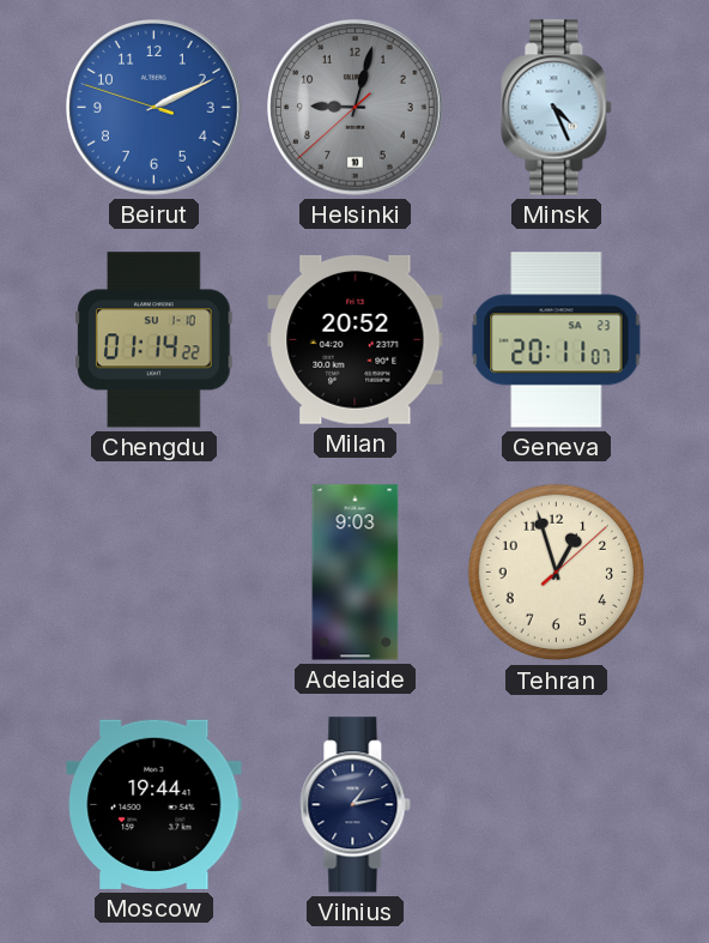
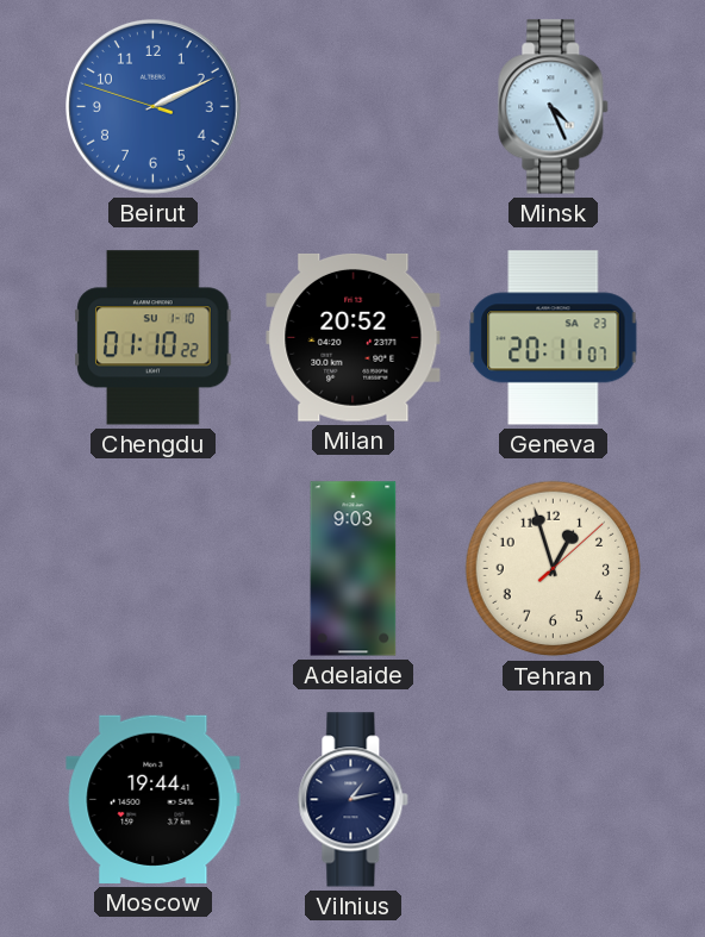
Helsinki: 9:02 -> none
Chengdu: 01:14 -> 01:10
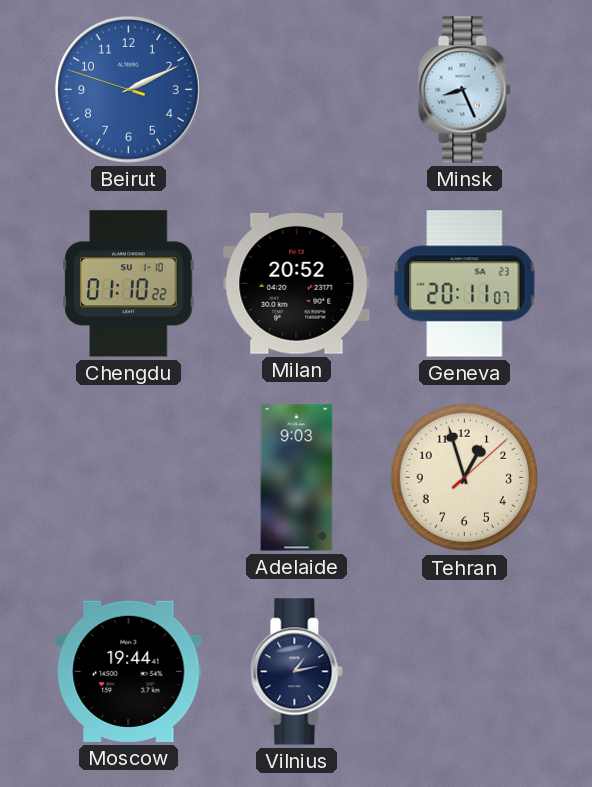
Minsk: 4:26 -> 8:26
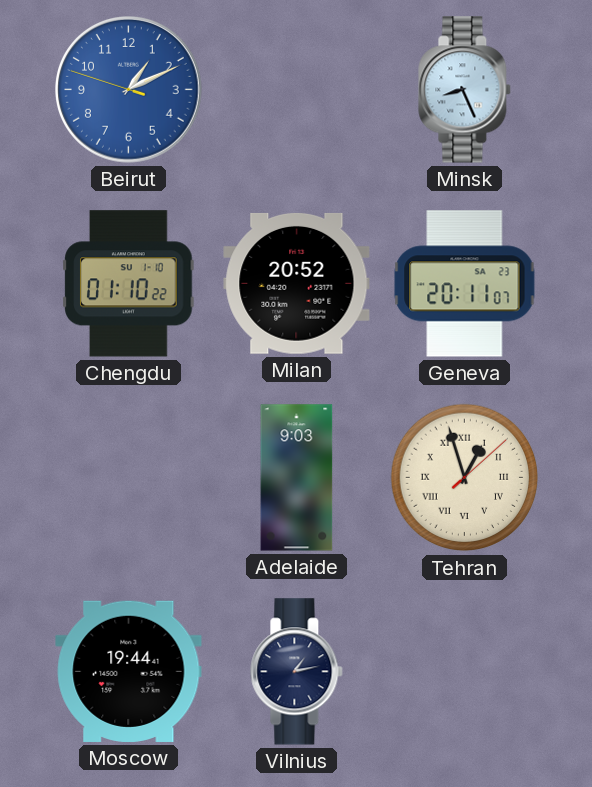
Beirut: 2:10 -> 1:10
Tehran numerals: Arabic -> Roman
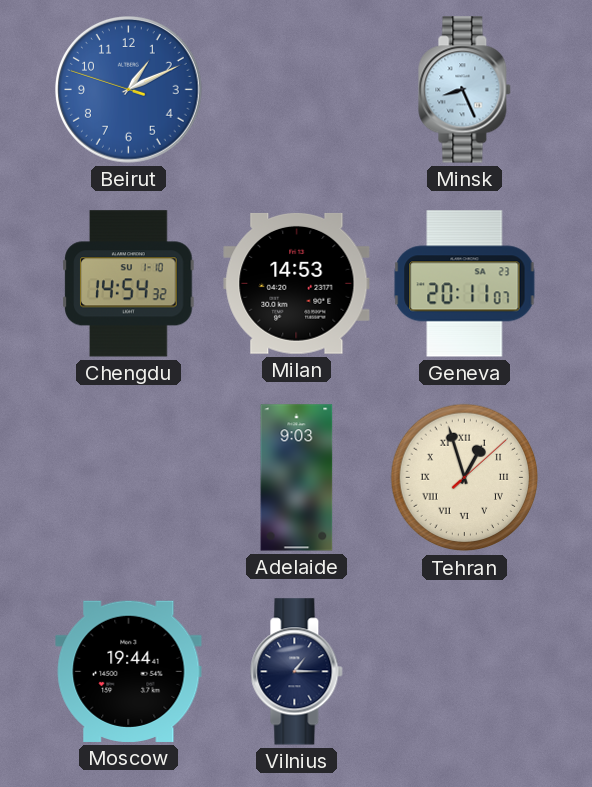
Chengdu: 01:10 -> 14:54
Milan: 20:52 -> 14:53
Vilnius: 1:13 -> 1:15
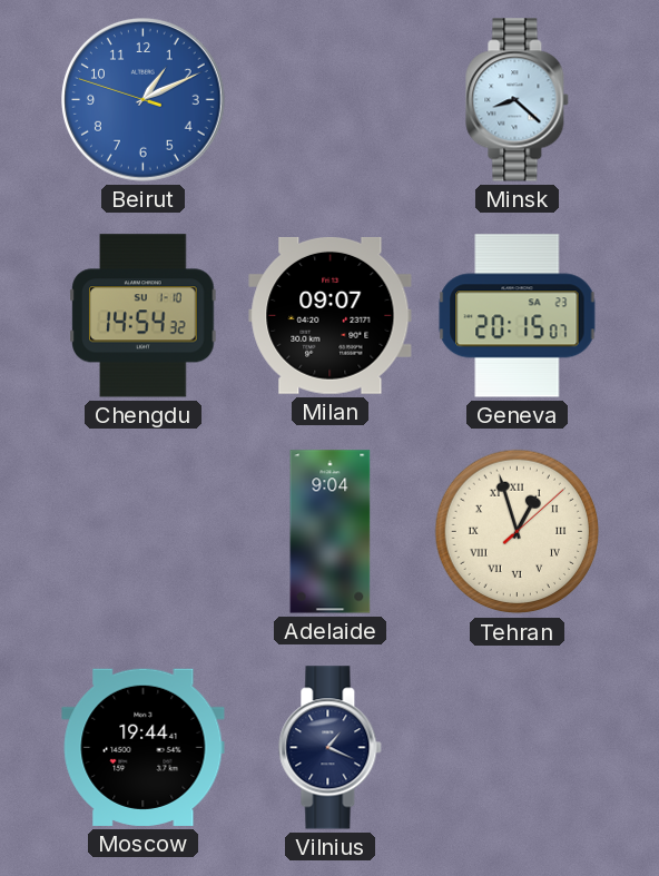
Minsk: 8:26 -> 8:22
Milan: 14:53 -> 09:07
Geneva: 20:11 -> 20:15
Adelaide: 9:03 -> 9:04
Vilnius: 1:15 -> 1:19
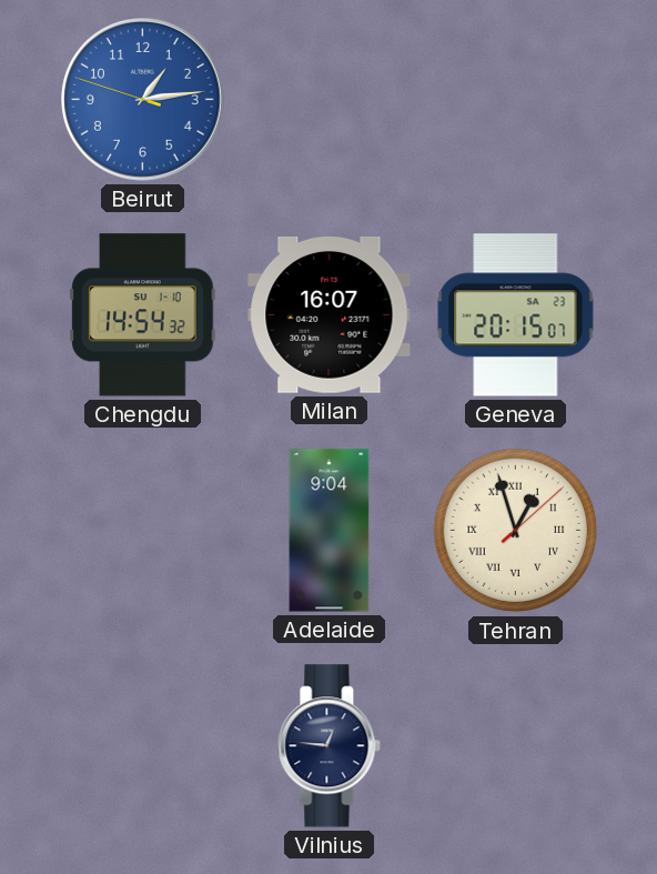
Beirut: 1:10 -> 1:13
Minsk: 8:22 -> none
Milan: 09:07 -> 16:07
Moscow: 19:44 -> none
Vilnius: 1:19 -> 12:46
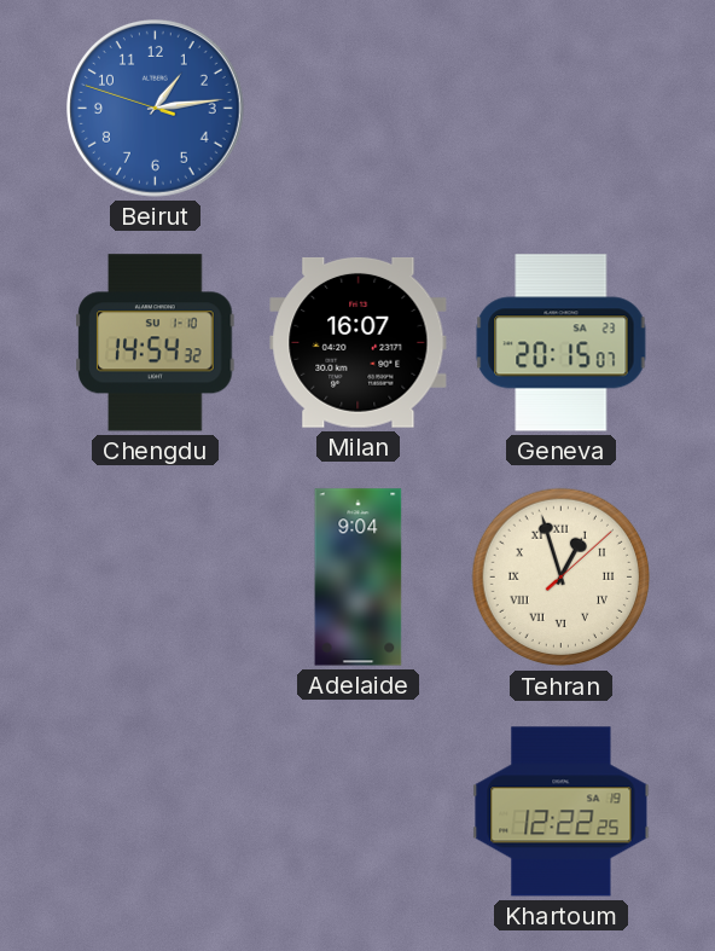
Vilnius: 12:46 -> none
Khartoum: none -> 12:22
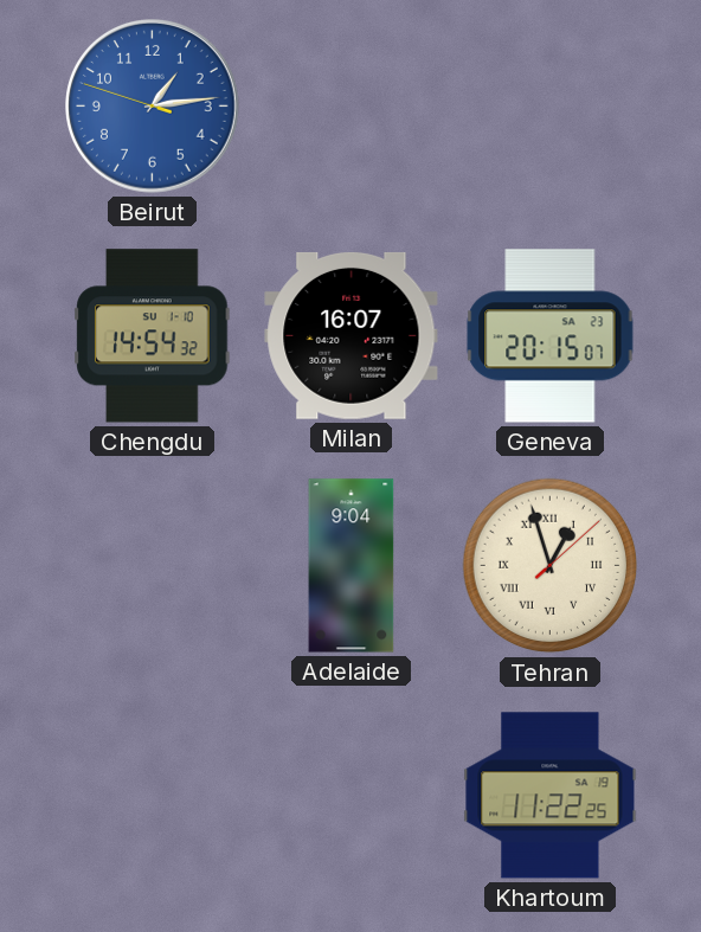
Khartoum: 12:22 -> 11:22
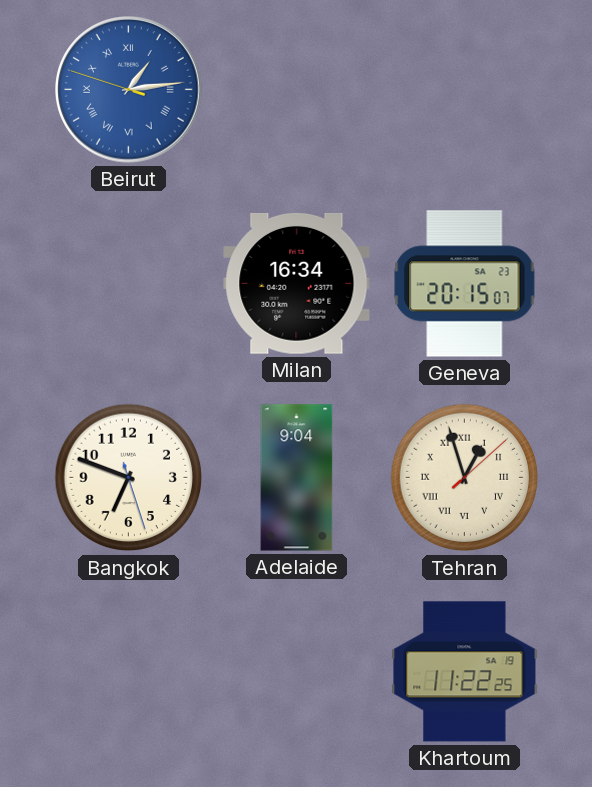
Beirut numerals: Arabic -> Roman
Chengdu: 14:54 -> none
Milan: 16:07 -> 16:34
Bangkok: none -> 6:48
